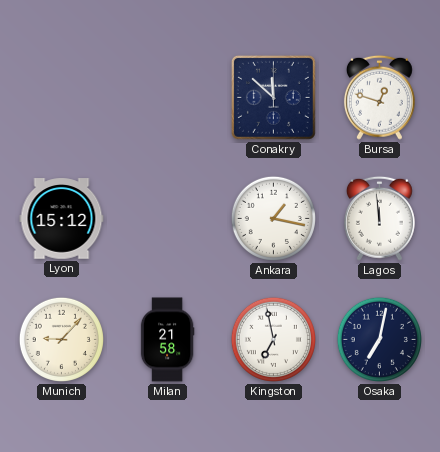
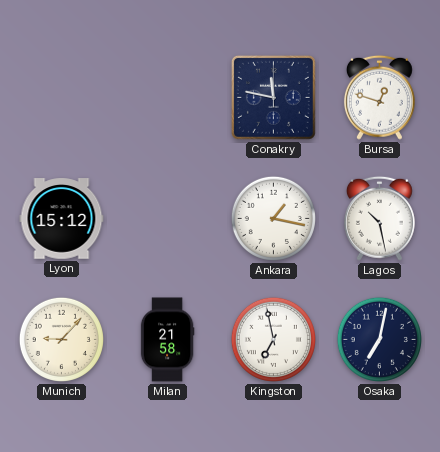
Conakry: 11:52 -> 11:47
Lagos: 11:59 -> 10:28
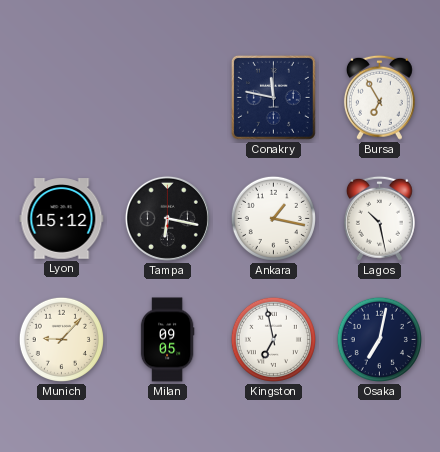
Bursa: 12:48 -> 6:55
Tampa: none -> 6:17
Milan: 21:58 -> 09:05
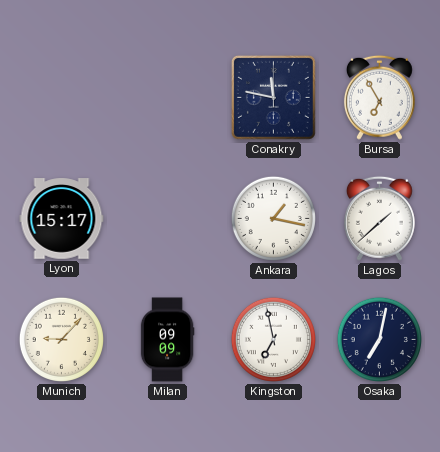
Lyon: 15:12 -> 15:17
Tampa: 6:17 -> none
Lagos: 10:28 -> 1:38
Milan: 09:05 -> 09:09
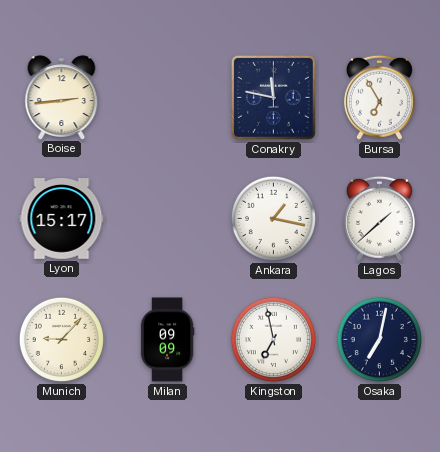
Boise: none -> 2:44
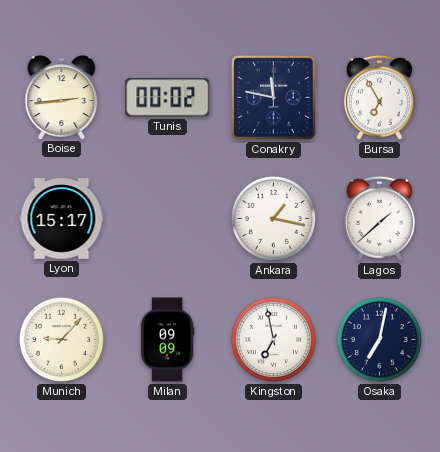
Tunis: none -> 00:02
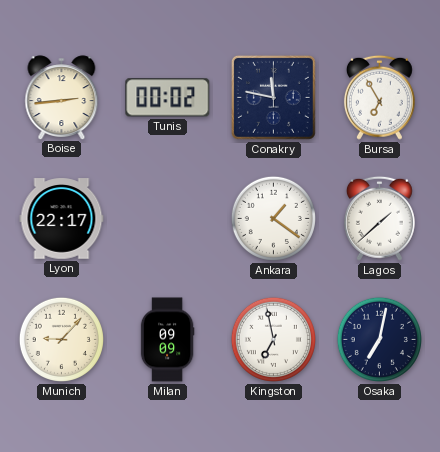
Lyon: 15:17 -> 22:17
Ankara: 1:17 -> 1:21
